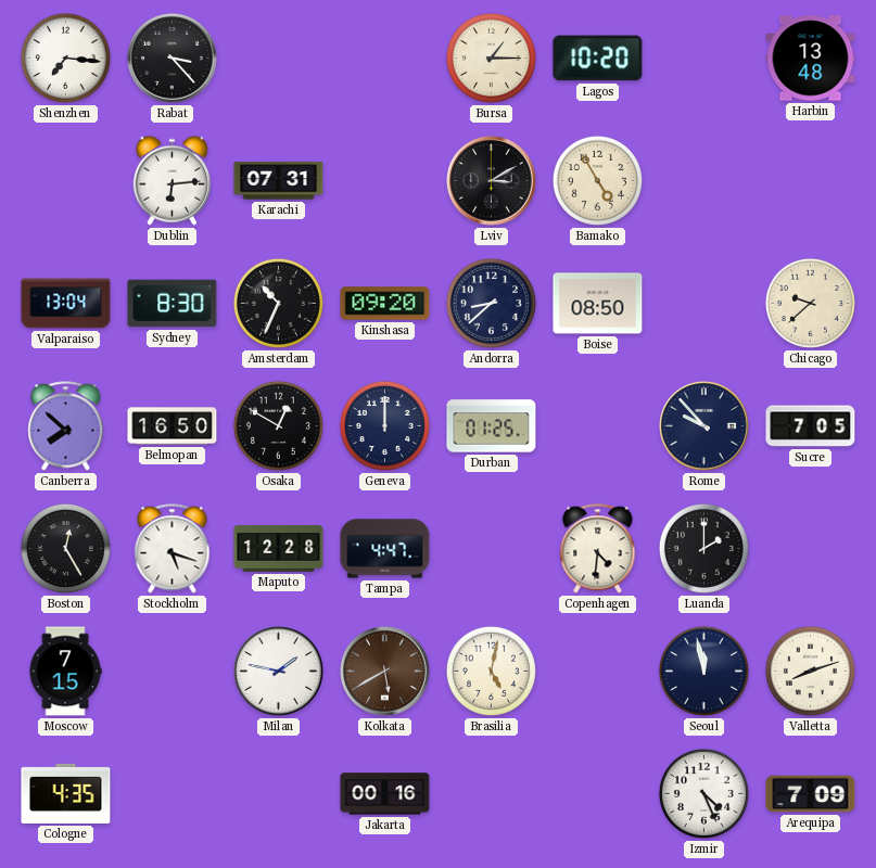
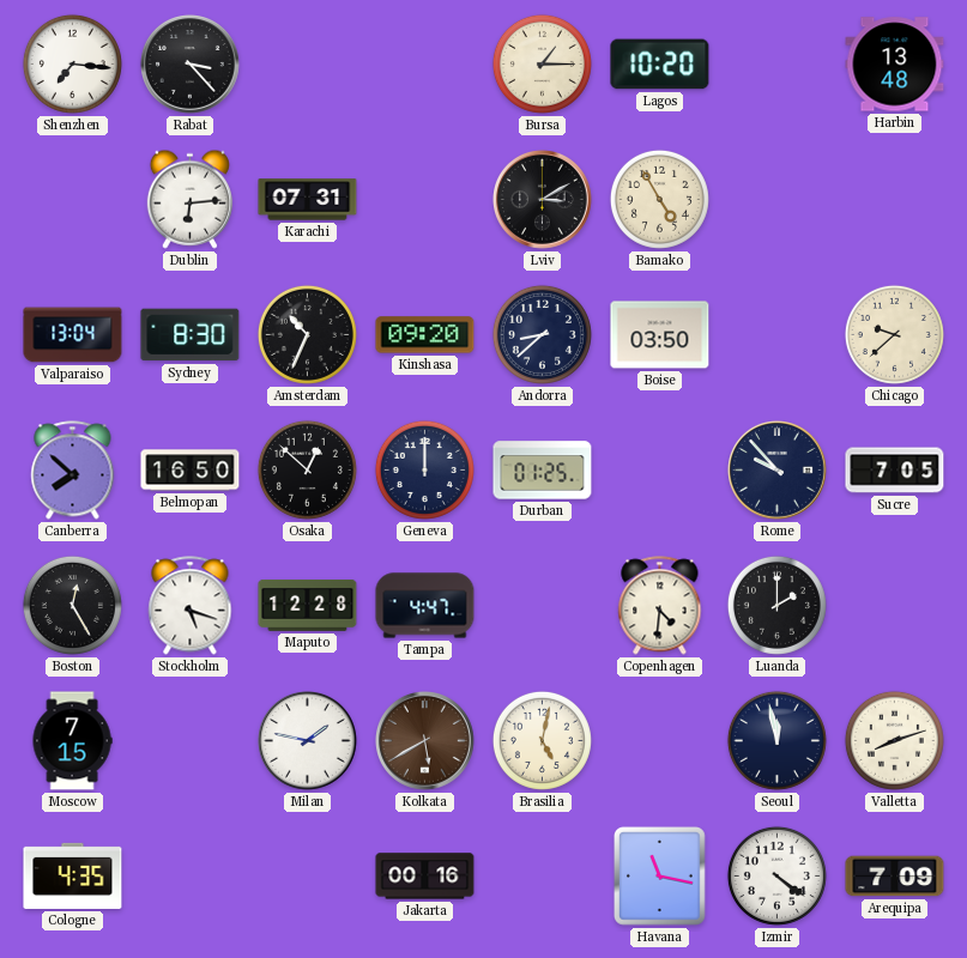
Boise: 08:50 -> 03:50
Osaka: 12:50 -> 12:52
Havana: none -> 11:17
Izmir: 4:26 -> 4:21
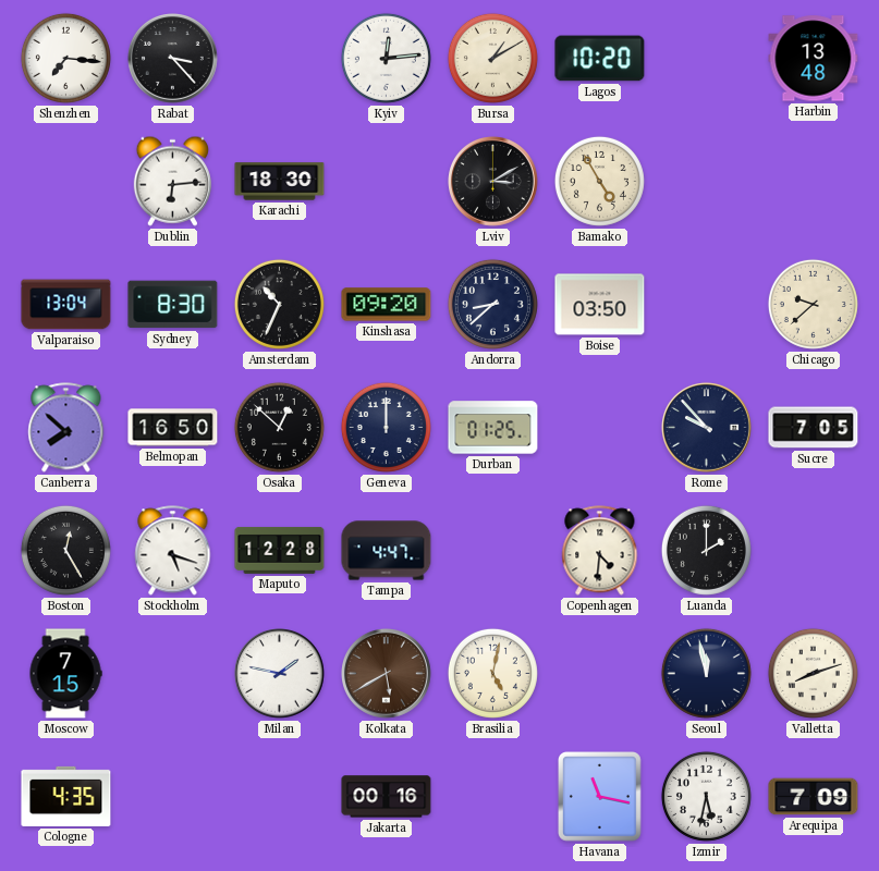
Kyiv: none -> 12:14
Bursa: 1:15 -> 1:10
Karachi: 07:31 -> 18:30
Izmir: 4:21 -> 5:32
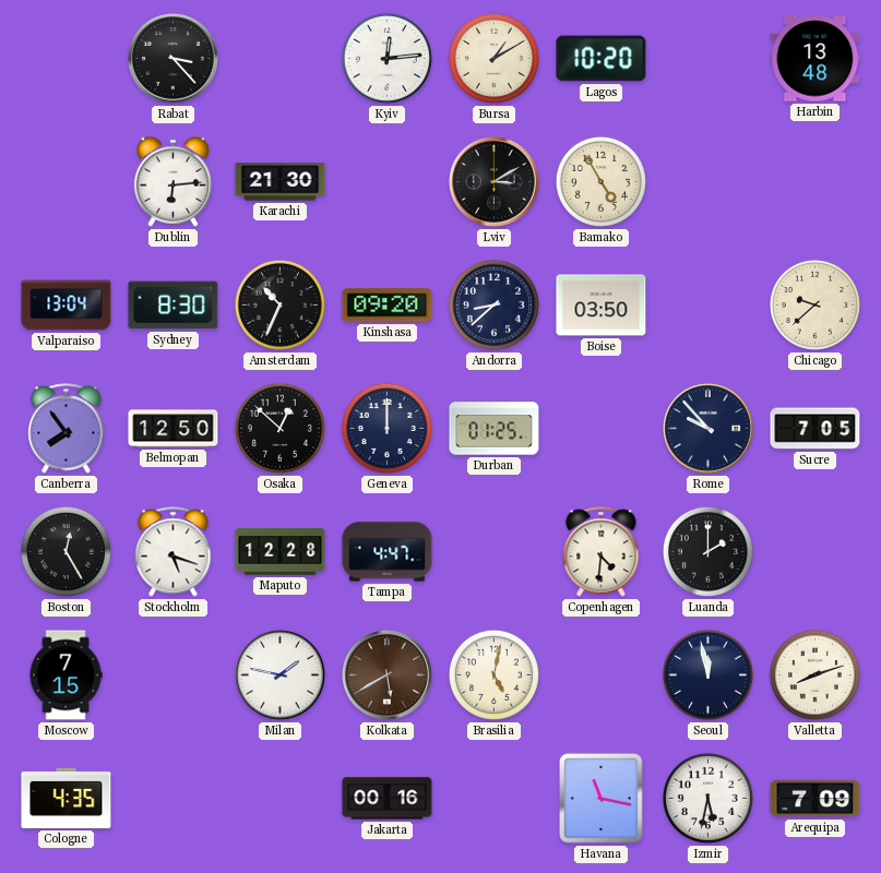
Shenzhen: 7:16 -> none
Karachi: 18:30 -> 21:30
Canberra: 7:52 -> 7:54
Belmopan: 16:50 -> 12:50
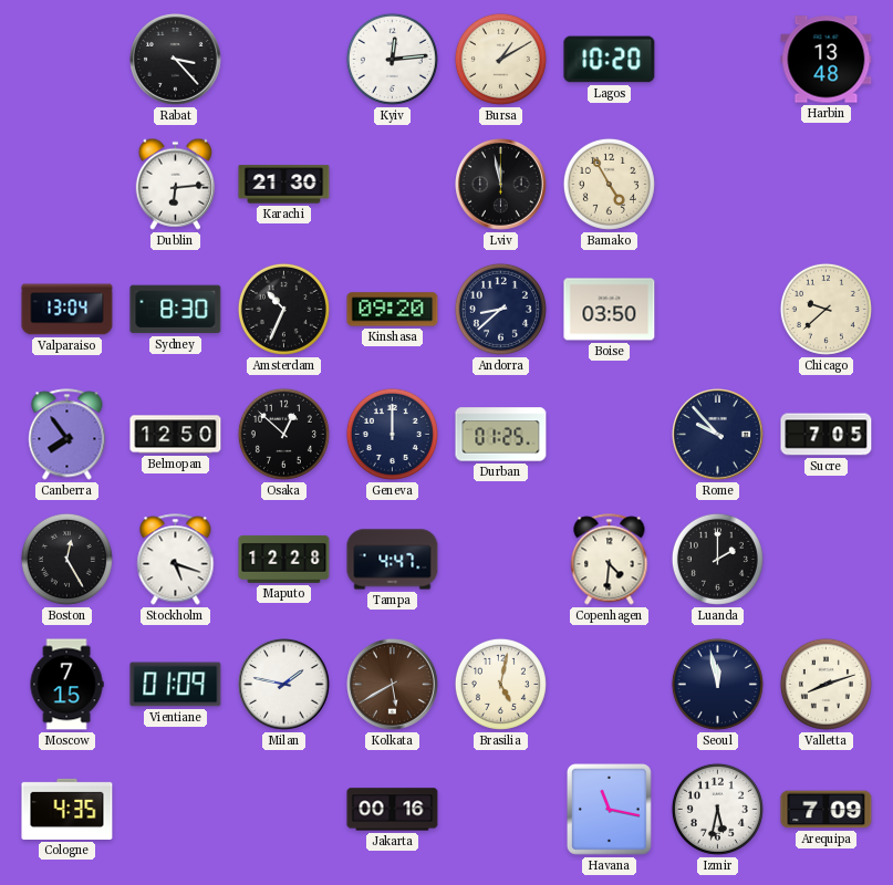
Lviv: 3:10 -> 11:58
Vientiane: none -> 01:09
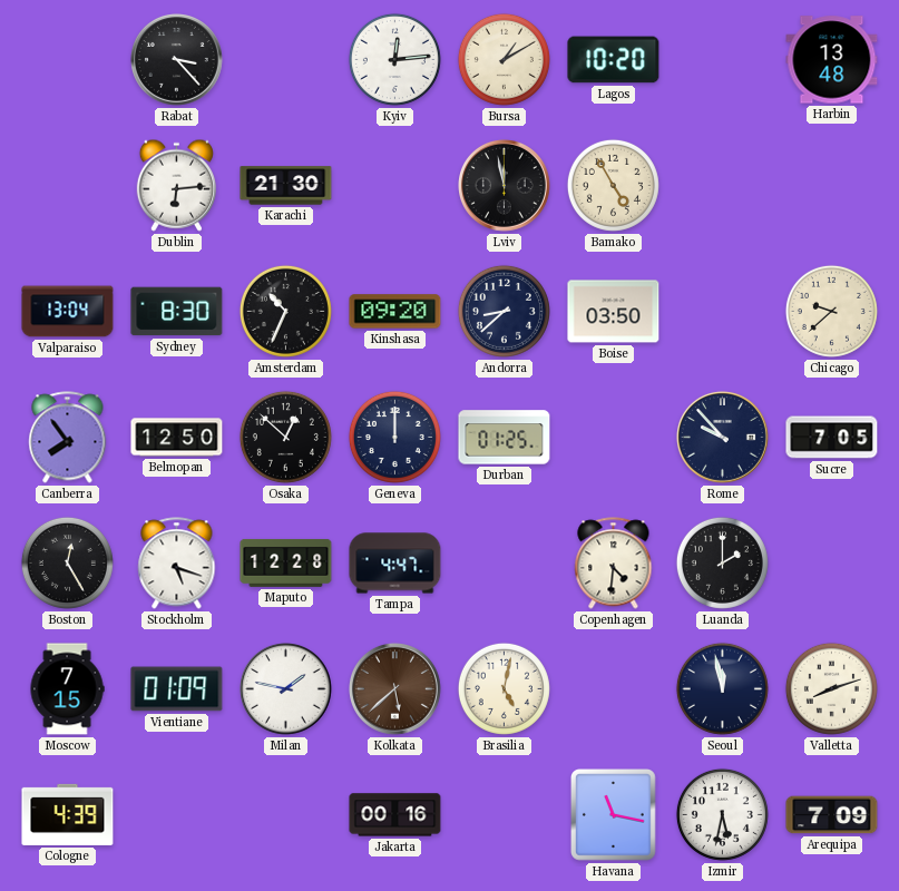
Kolkata: 5:40 -> 5:38
Cologne: 4:35 -> 4:39
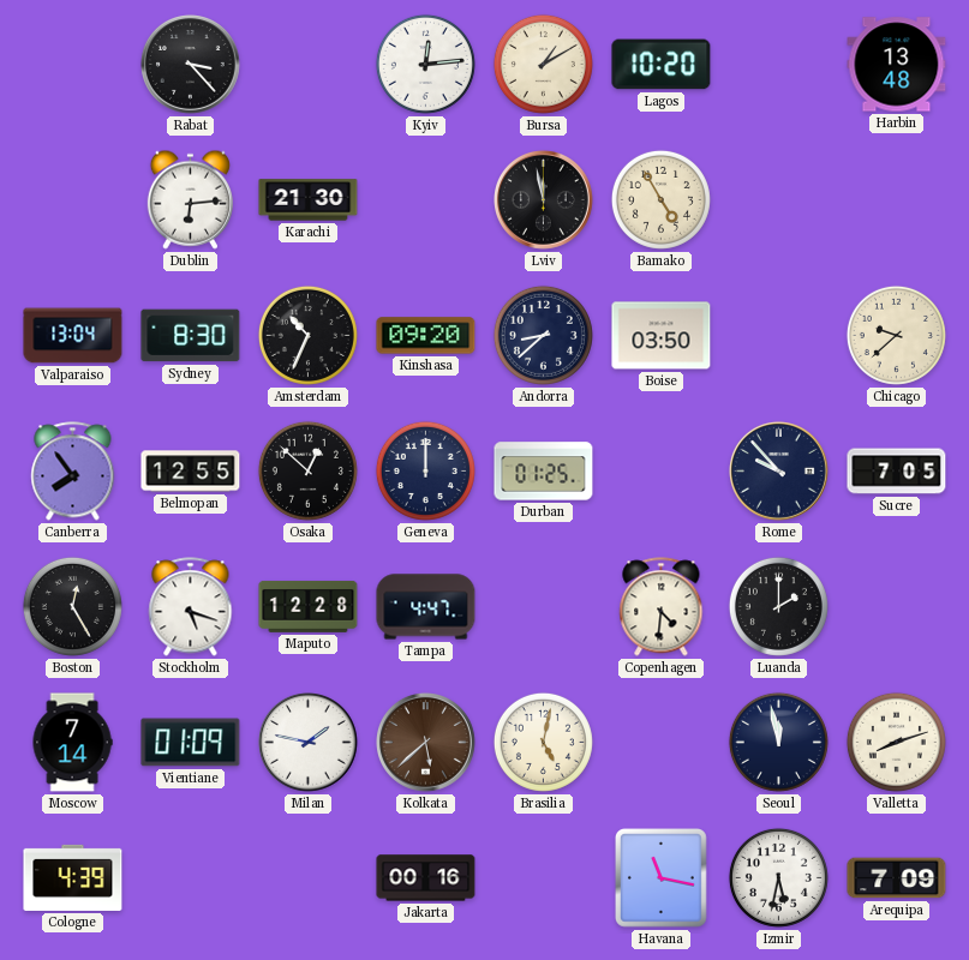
Belmopan: 12:50 -> 12:55
Moscow: 7:15 -> 7:14
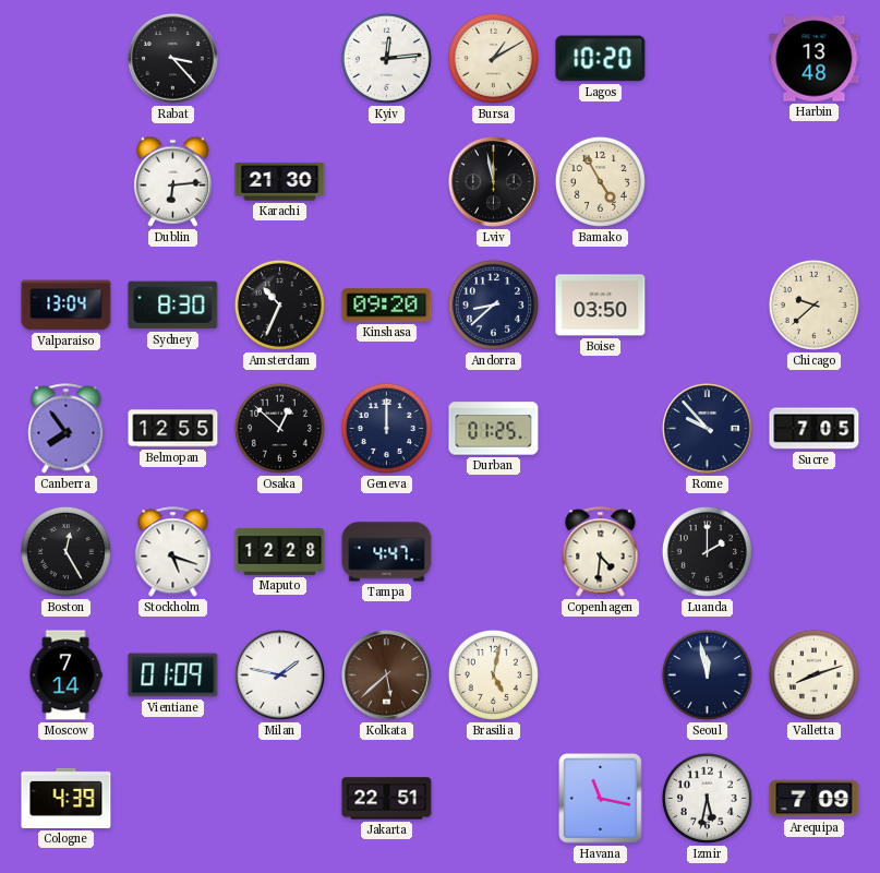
Jakarta: 00:16 -> 22:51
